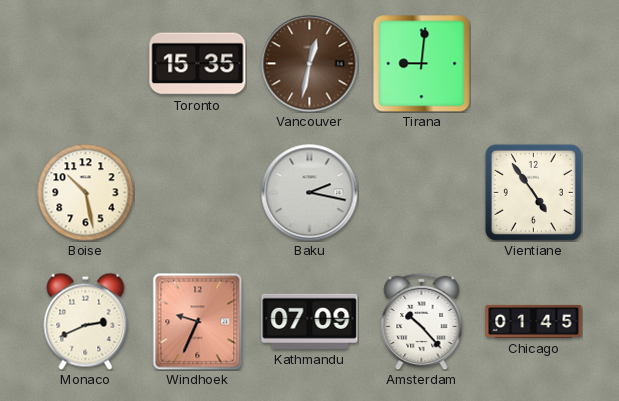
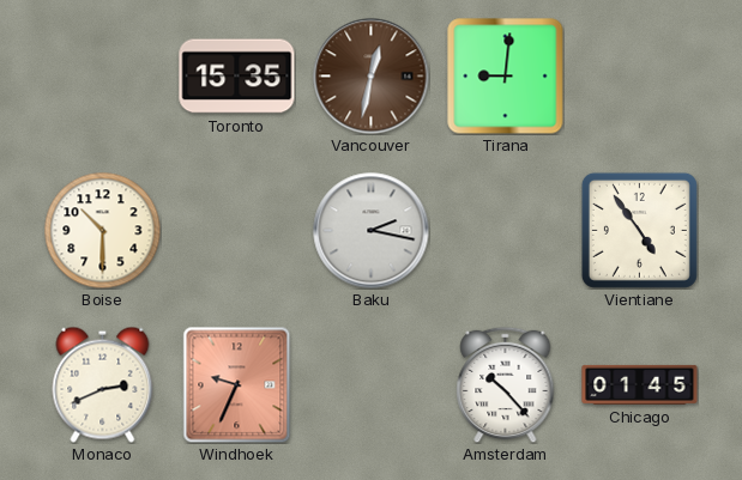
Boise: 10:28 -> 10:30
Kathmandu: 07:09 -> none
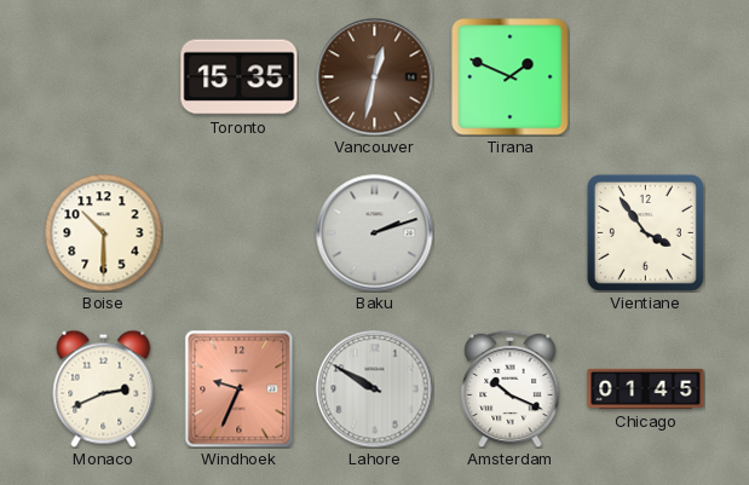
Tirana: 9:01 -> 1:49
Baku: 2:17 -> 2:12
Vientiane: 4:54 -> 3:54
Lahore: none -> 9:50
Amsterdam: 10:23 -> 10:19
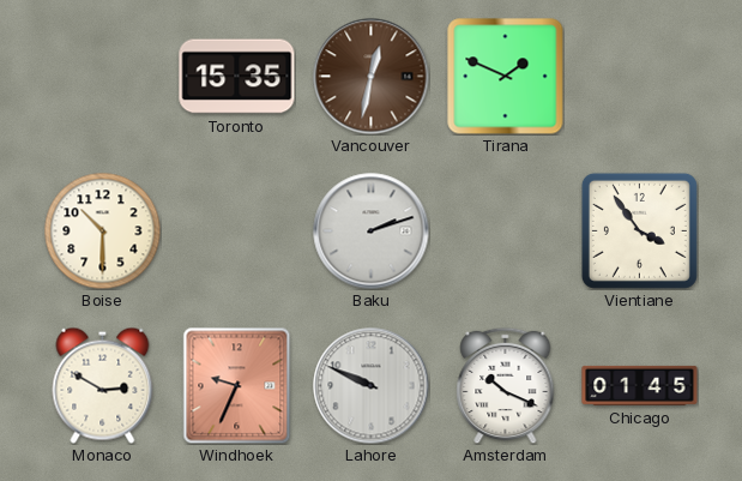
Monaco: 2:41 -> 2:50
Lahore: 9:50 -> 9:49
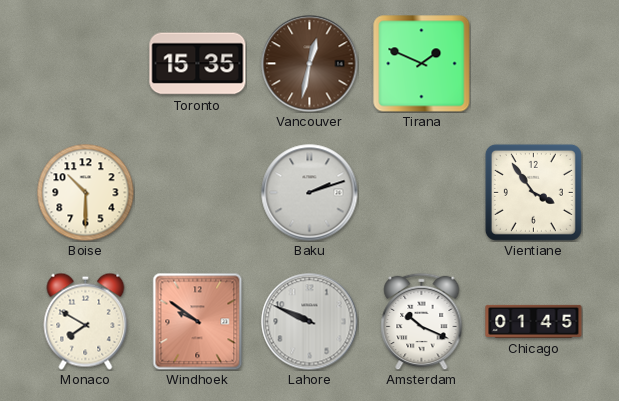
Monaco: 2:50 -> 7:50
Windhoek: 9:34 -> 9:51
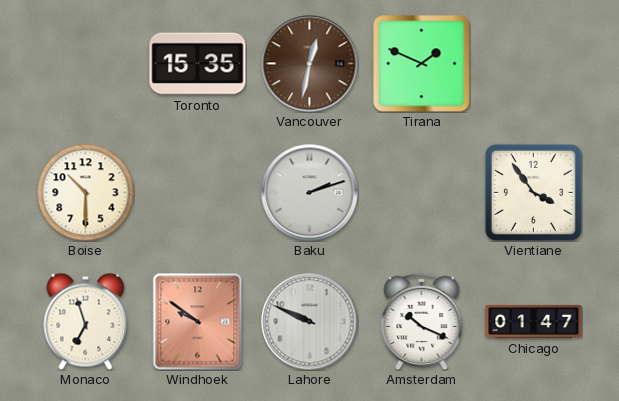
Monaco: 7:50 -> 6:57
Chicago: 01:45 -> 01:47
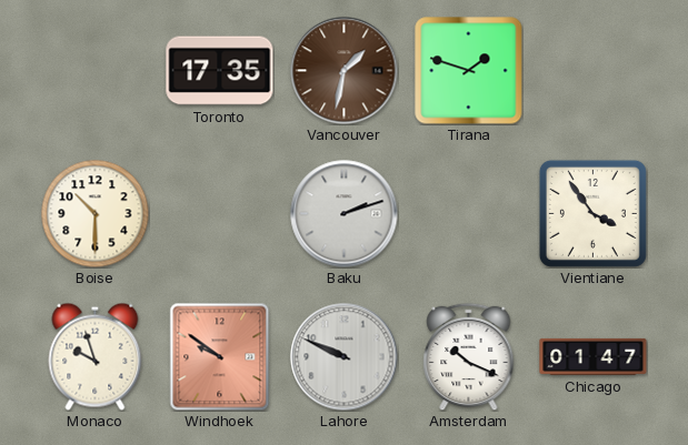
Toronto: 15:35 -> 17:35
Vancouver: 12:32 -> 1:32
Tirana: 1:49 -> 1:48
Monaco: 6:57 -> 9:57
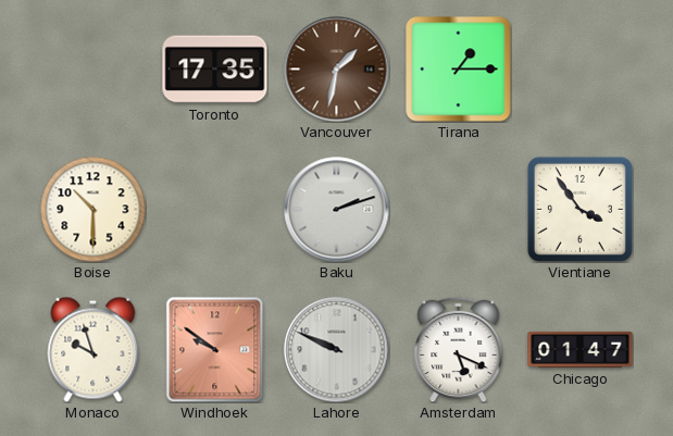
Tirana: 1:48 -> 1:15
Amsterdam: 10:19 -> 5:19
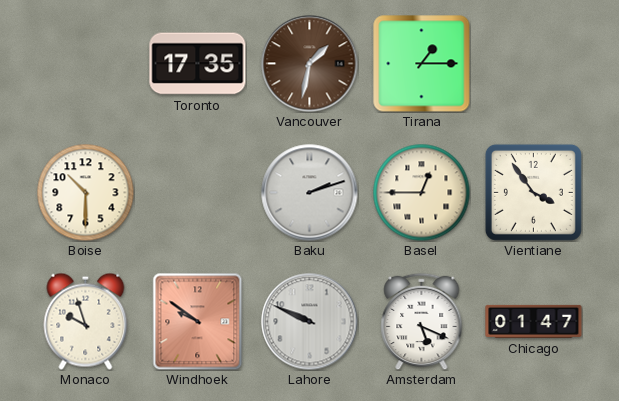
Basel: none -> 12:45
